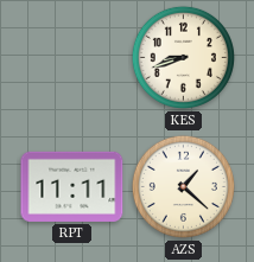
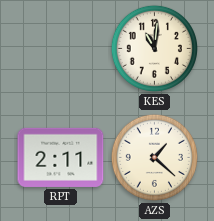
KES: 8:42 -> 11:01
RPT: 11:11 -> 2:11
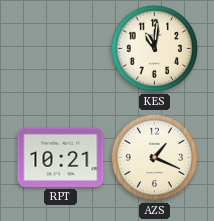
RPT: 2:11 -> 10:21
AZS: 1:22 -> 1:19
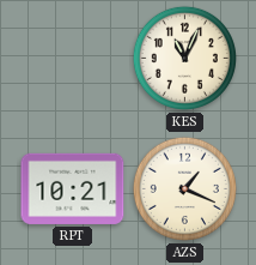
KES: 11:01 -> 11:04
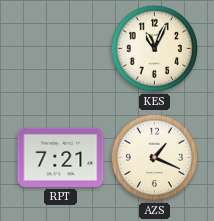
RPT: 10:21 -> 7:21
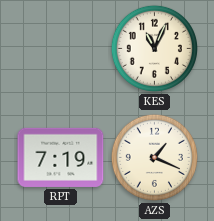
RPT: 7:21 -> 7:19
